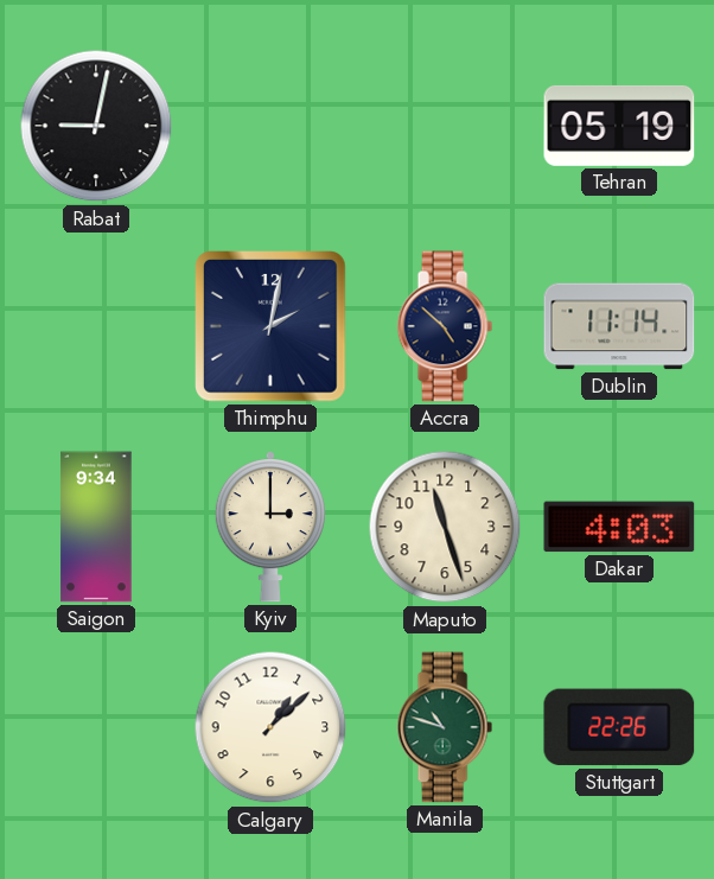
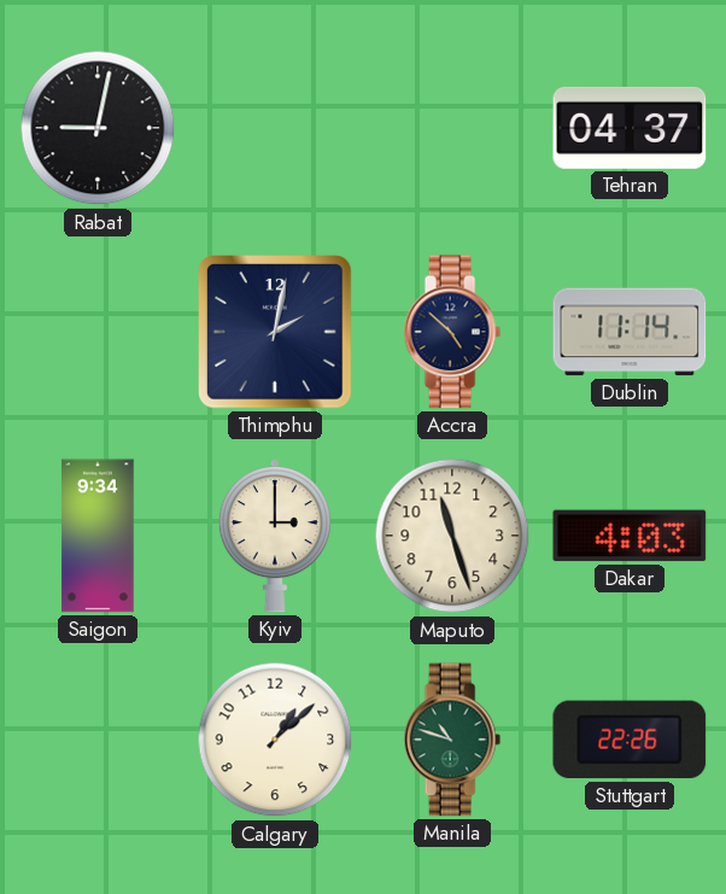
Tehran: 05:19 -> 04:37
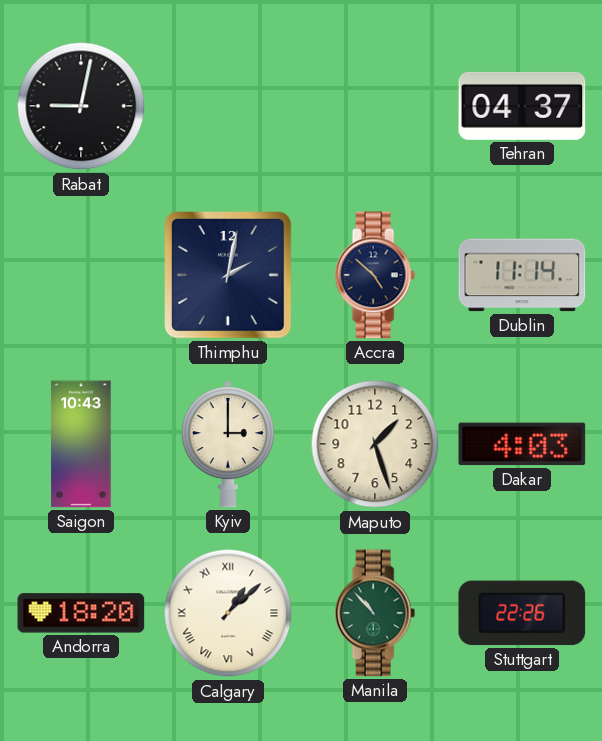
Saigon: 9:34 -> 10:43
Maputo: 11:27 -> 1:27
Andorra: none -> 18:20
Calgary numerals: Arabic -> Roman
Manila: 10:48 -> 10:53
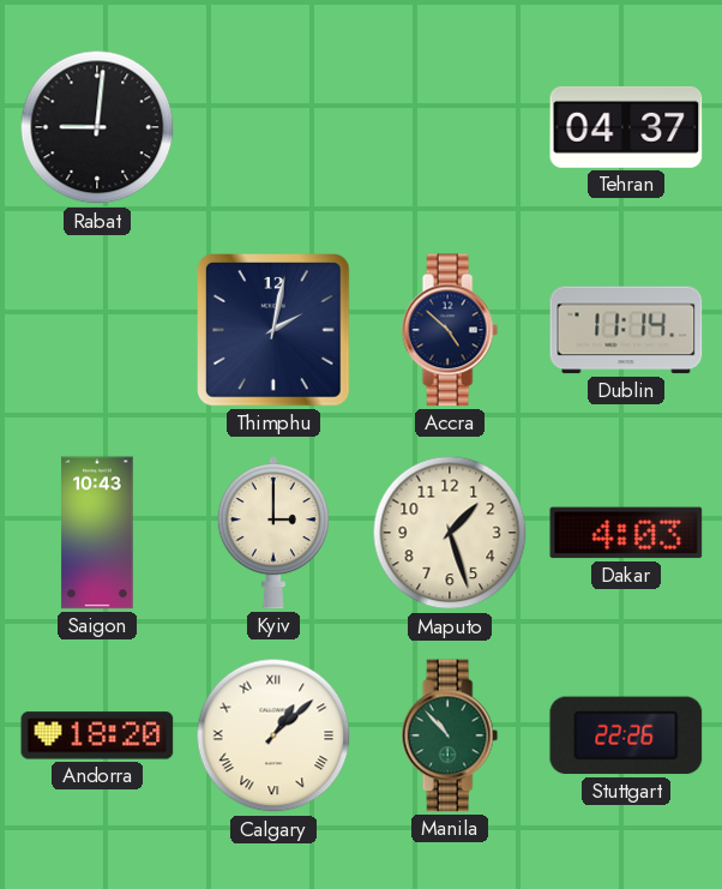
Rabat: 9:02 -> 9:01
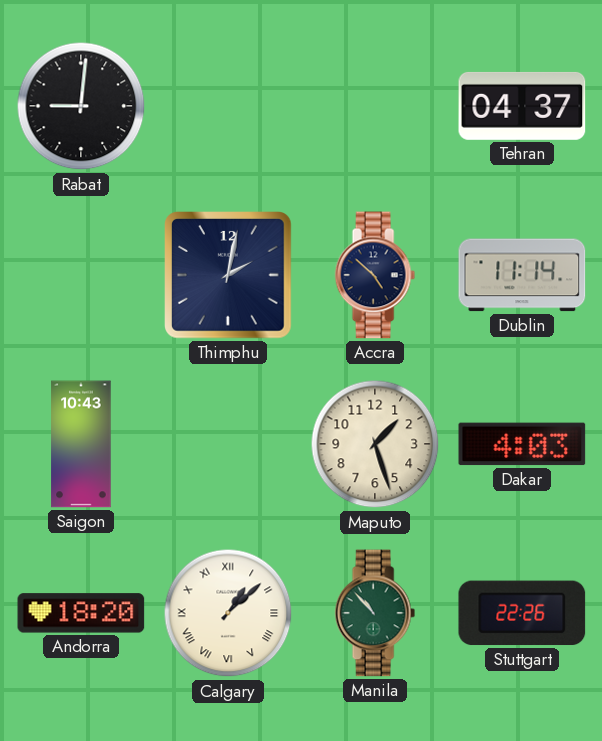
Kyiv: 3:00 -> none
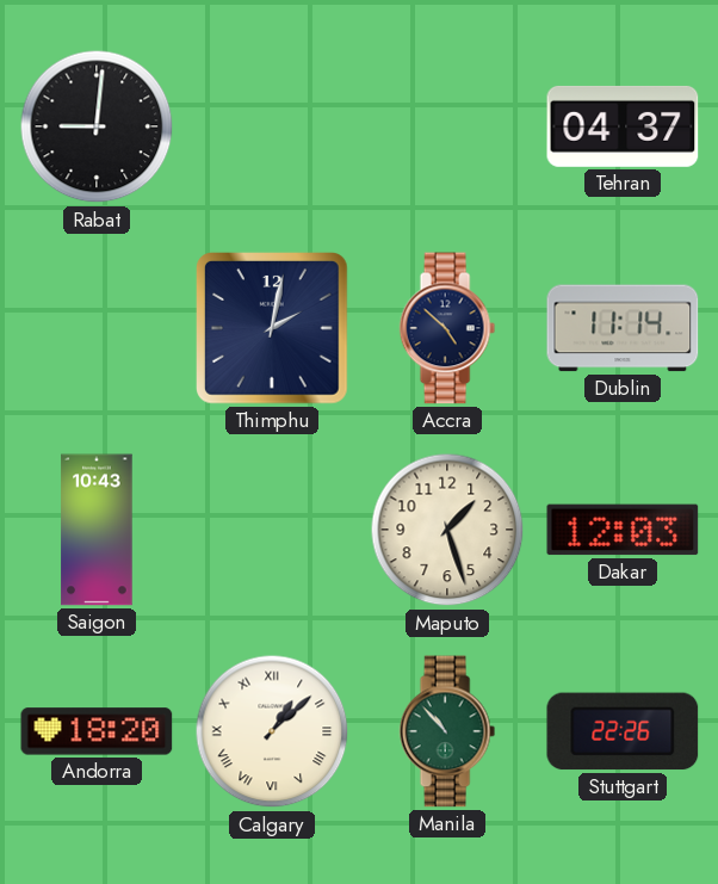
Dakar: 4:03 -> 12:03
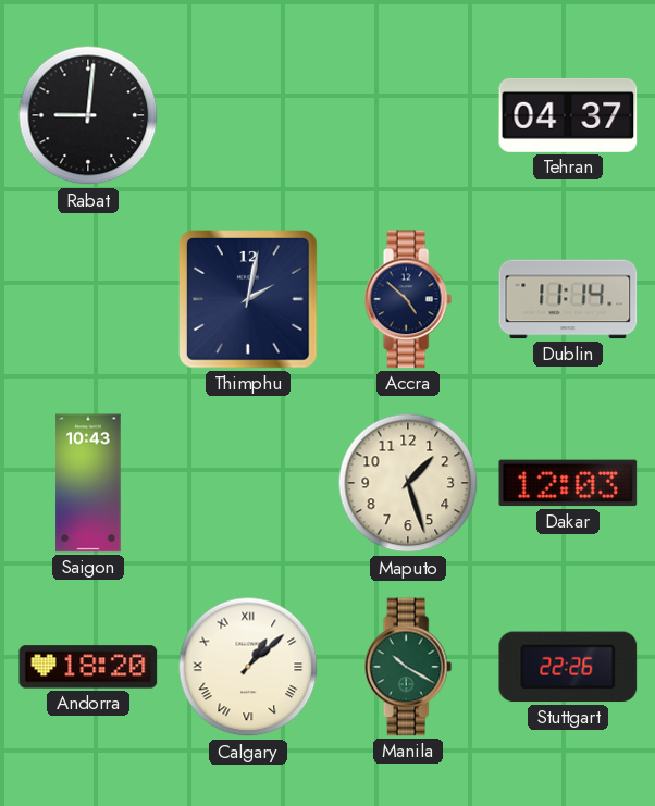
Manila: 10:53 -> 10:20
